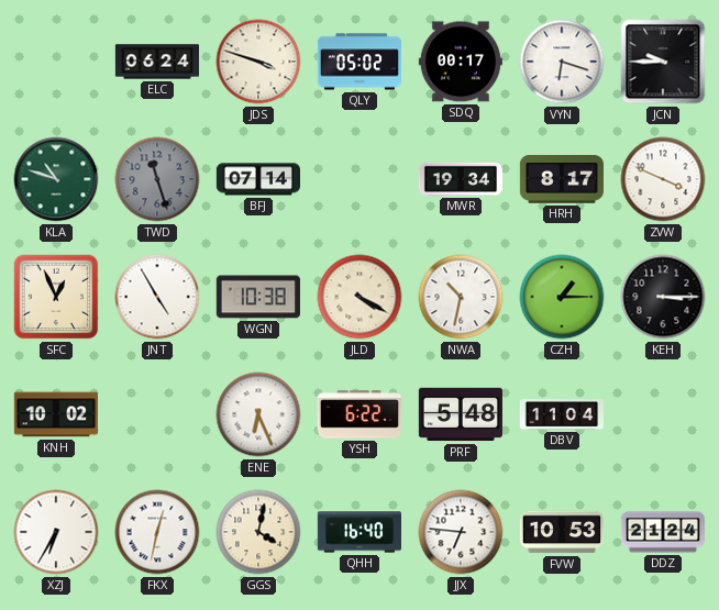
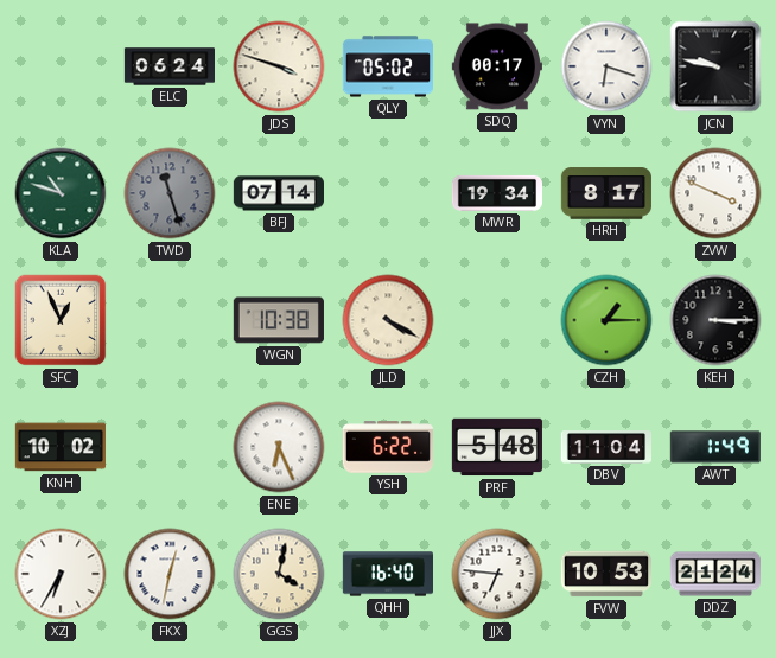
JCN: 9:45 -> 9:47
JNT: 4:55 -> none
NWA: 10:32 -> none
AWT: none -> 1:49
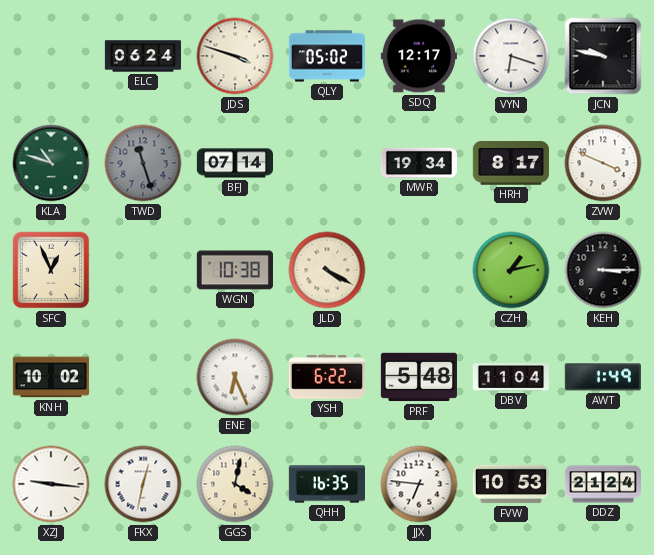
SDQ: 00:17 -> 12:17
CZH: 1:15 -> 1:13
XZJ: 6:35 -> 9:16
QHH: 16:40 -> 16:35
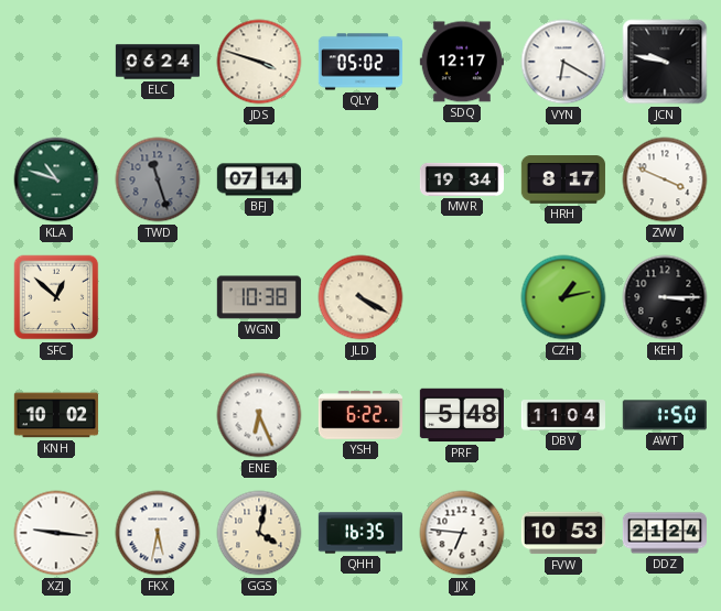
VYN: 6:18 -> 6:20
SFC: 12:56 -> 12:52
AWT: 1:49 -> 1:50
FKX: 12:32 -> 5:32
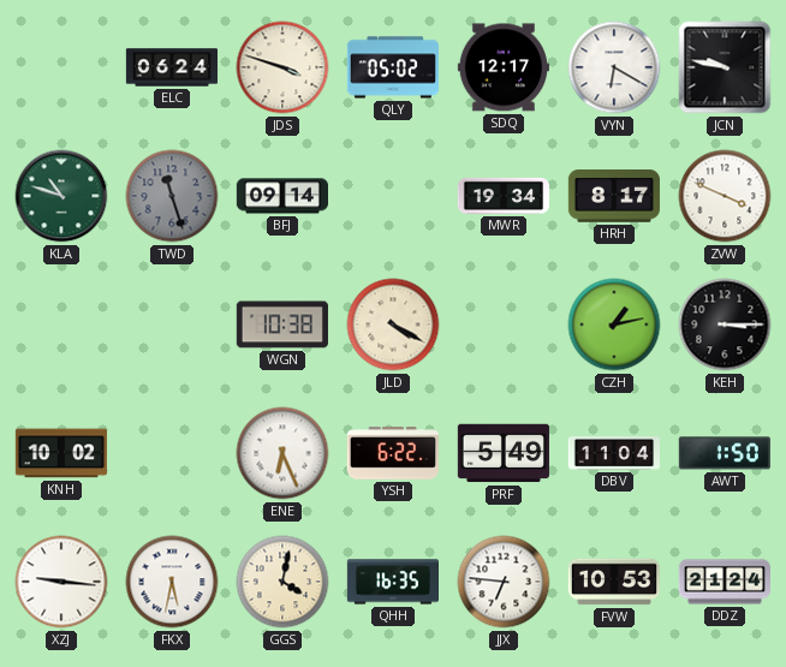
BFJ: 07:14 -> 09:14
SFC: 12:52 -> none
PRF: 5:48 -> 5:49
